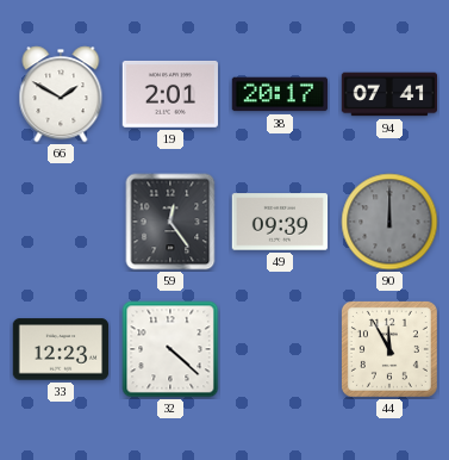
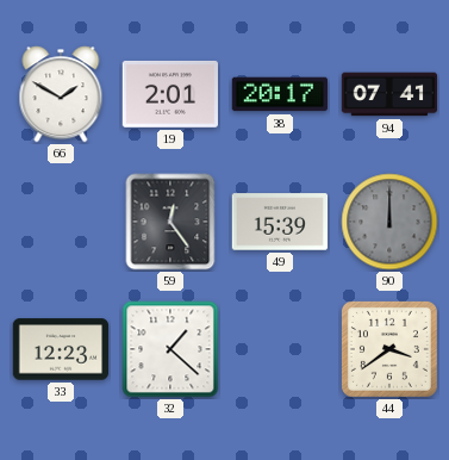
49: 09:39 -> 15:39
32: 4:22 -> 1:22
44: 11:55 -> 3:39
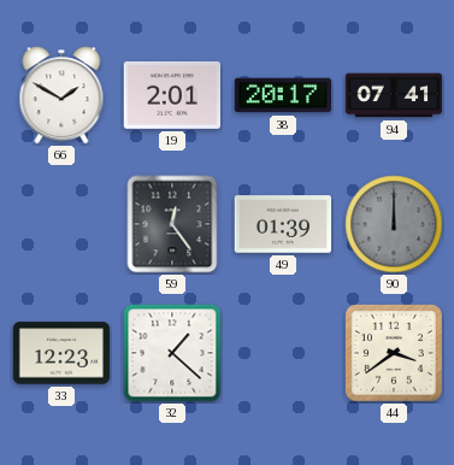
49: 15:39 -> 01:39
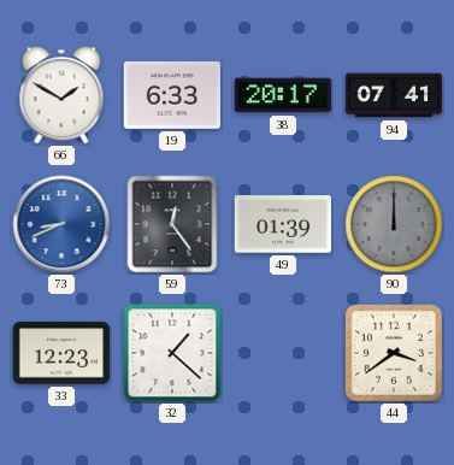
19: 2:01 -> 6:33
73: none -> 8:41
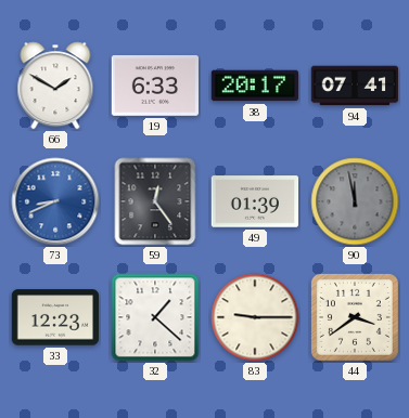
90: 12:00 -> 11:58
83: none -> 9:15
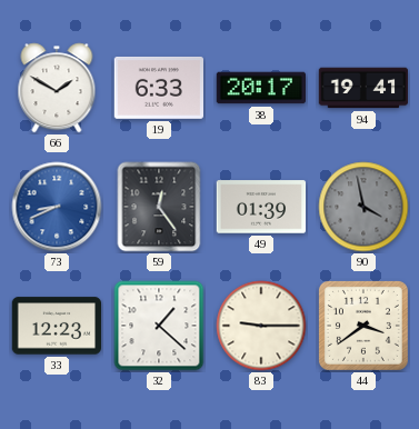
94: 07:41 -> 19:41
90: 11:58 -> 3:58
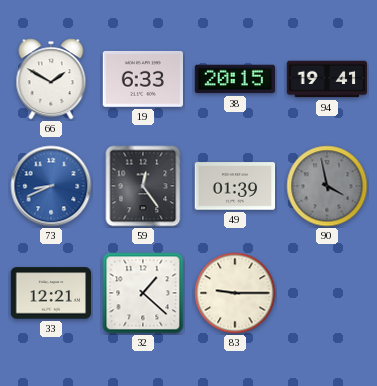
38: 20:17 -> 20:15
33: 12:23 -> 12:21
44: 3:39 -> none
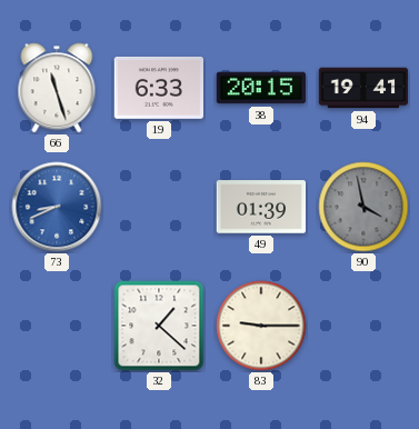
66: 1:50 -> 11:27
59: 12:24 -> none
33: 12:21 -> none
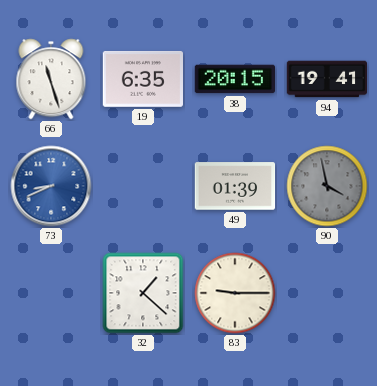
19: 6:33 -> 6:35
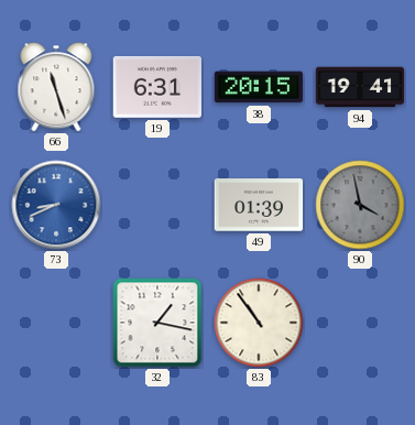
19: 6:35 -> 6:31
32: 1:22 -> 1:17
83: 9:15 -> 10:54
